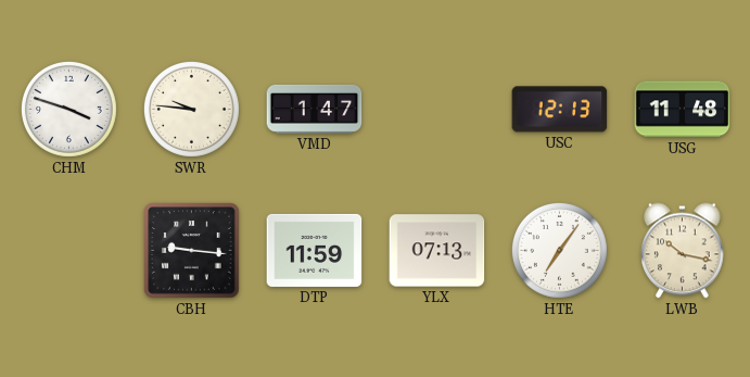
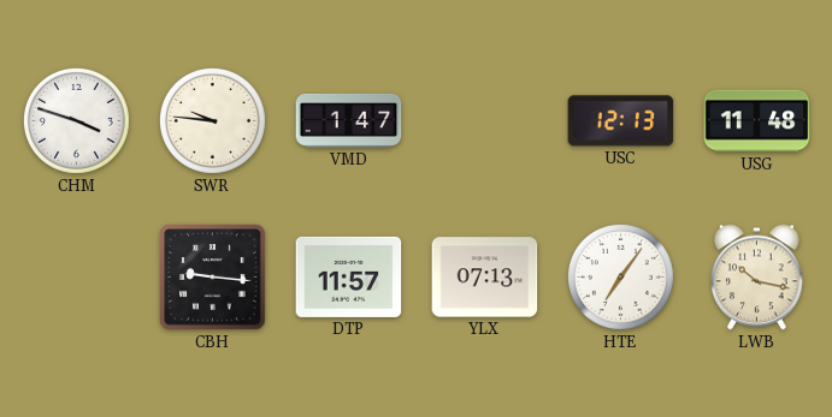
DTP: 11:59 -> 11:57
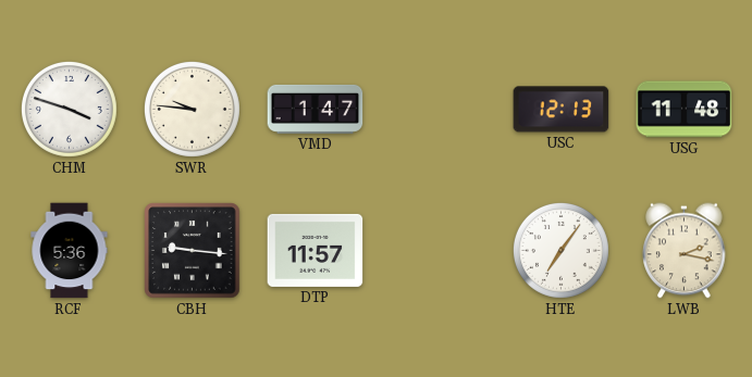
RCF: none -> 5:36
YLX: 07:13 -> none
LWB: 10:17 -> 2:17
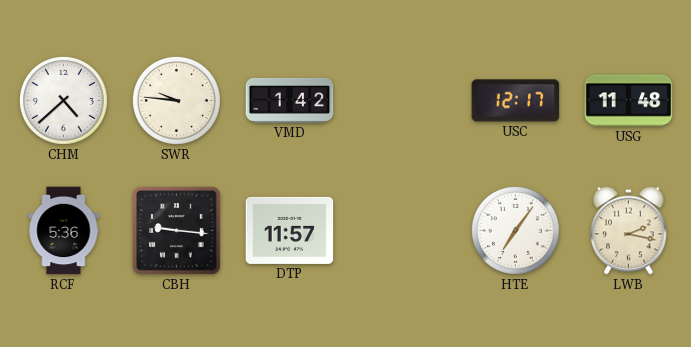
CHM: 3:48 -> 4:38
VMD: 1:47 -> 1:42
USC: 12:13 -> 12:17
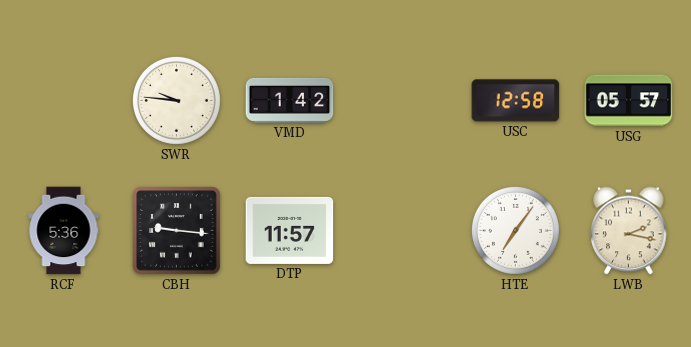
CHM: 4:38 -> none
USC: 12:17 -> 12:58
USG: 11:48 -> 05:57
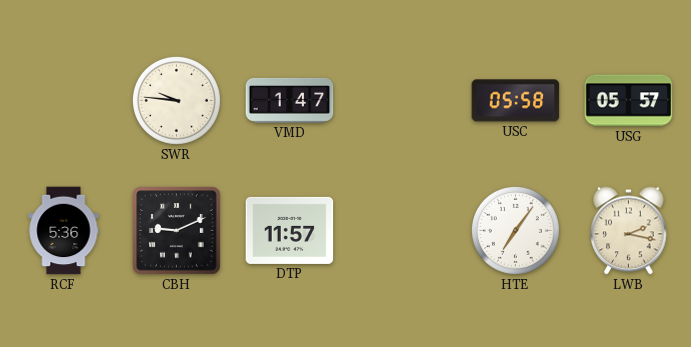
VMD: 1:42 -> 1:47
USC: 12:58 -> 05:58
CBH: 9:16 -> 9:11
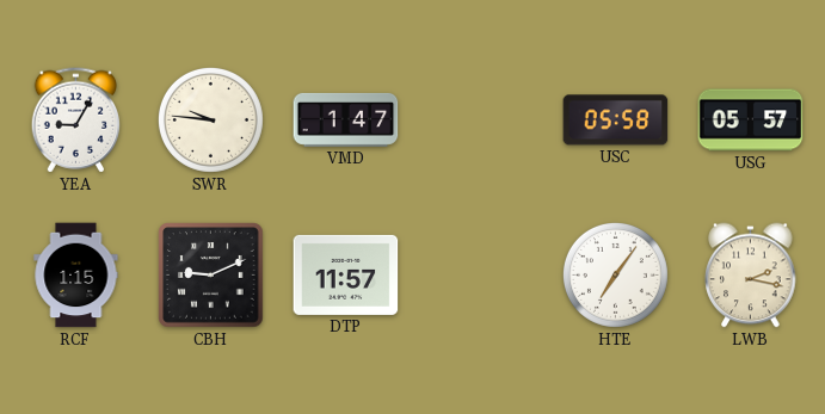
YEA: none -> 9:05
RCF: 5:36 -> 1:15
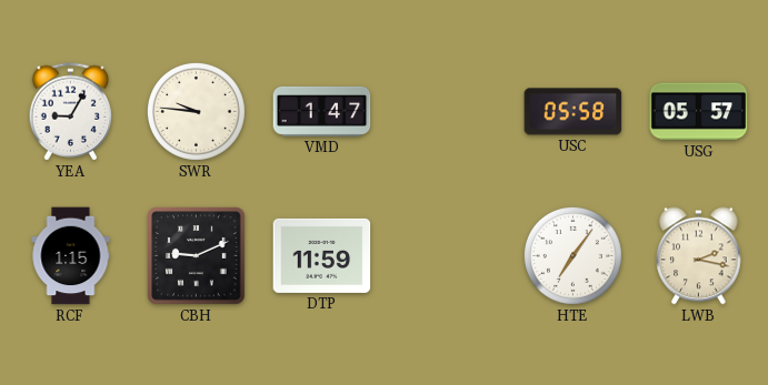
DTP: 11:57 -> 11:59
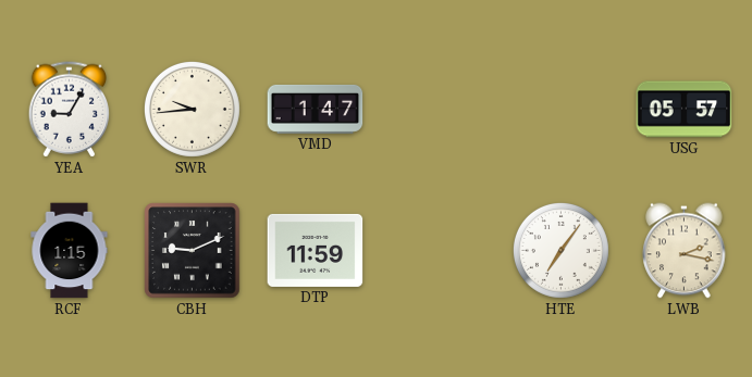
SWR: 9:46 -> 9:44
USC: 05:58 -> none
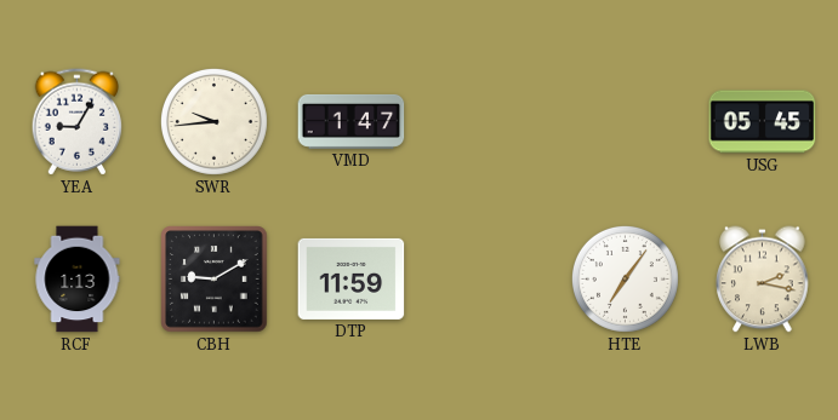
USG: 05:57 -> 05:45
RCF: 1:15 -> 1:13
CBH: 9:11 -> 9:10
